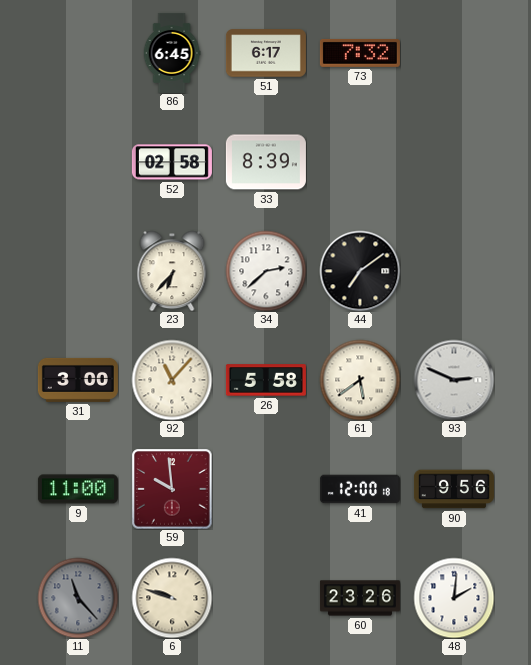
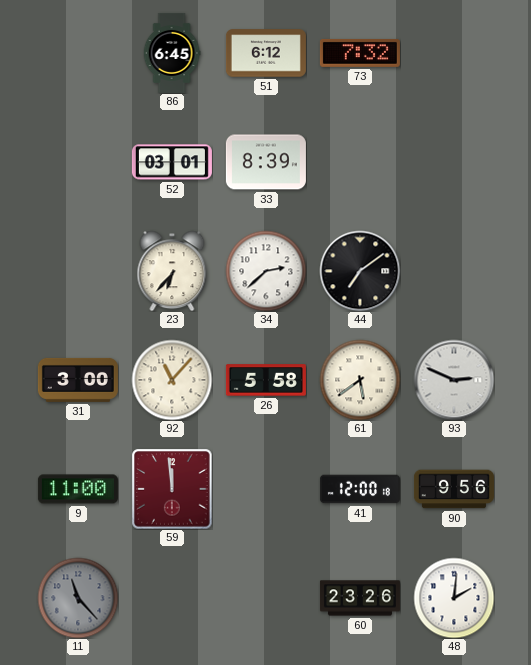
51: 6:17 -> 6:12
52: 02:58 -> 03:01
59: 9:59 -> 11:59
6: 9:48 -> none
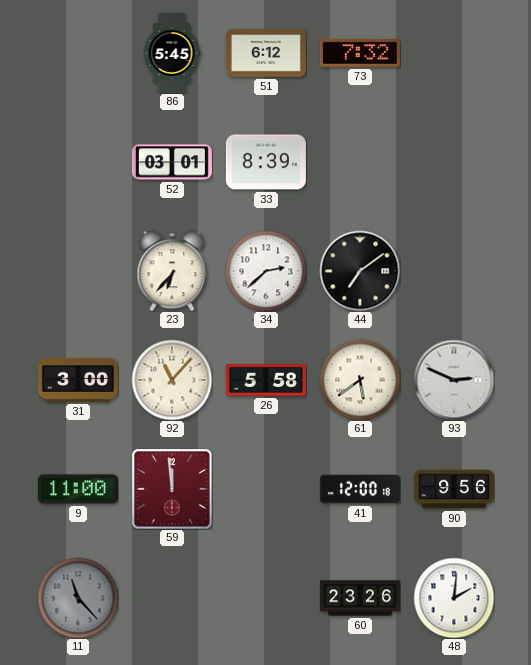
86: 6:45 -> 5:45
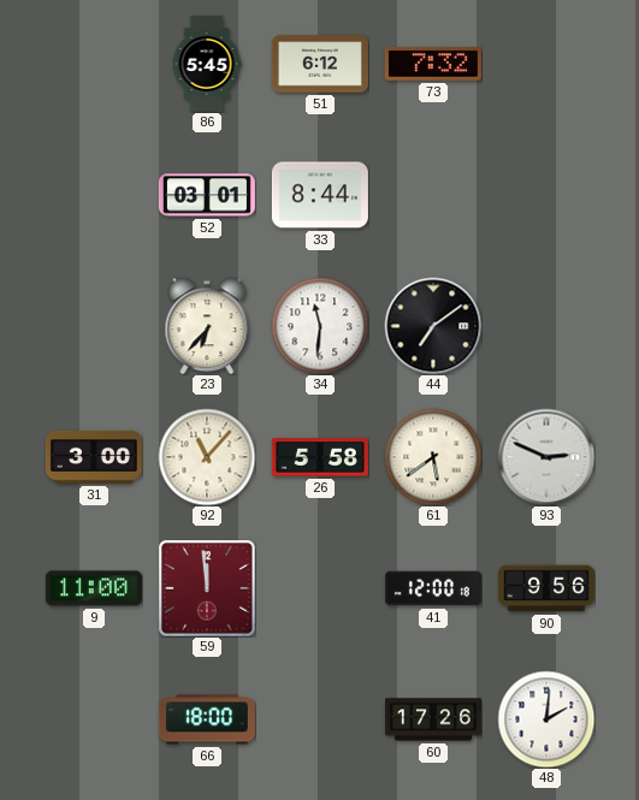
33: 8:39 -> 8:44
34: 2:38 -> 11:31
11: 11:23 -> none
66: none -> 18:00
60: 23:26 -> 17:26
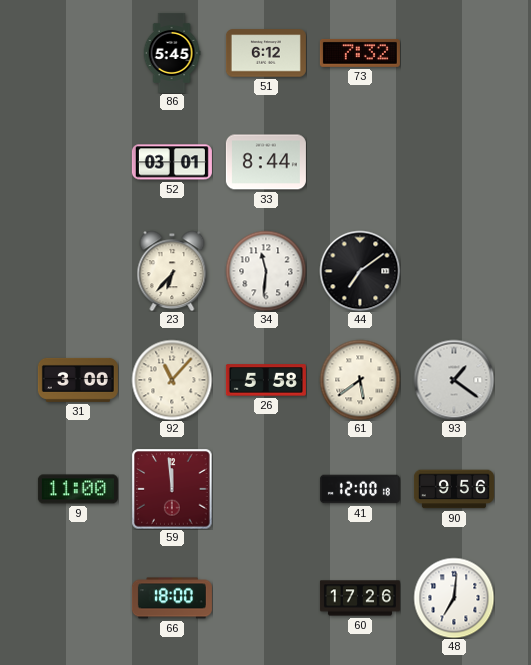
93: 2:49 -> 1:21
48: 2:01 -> 7:01
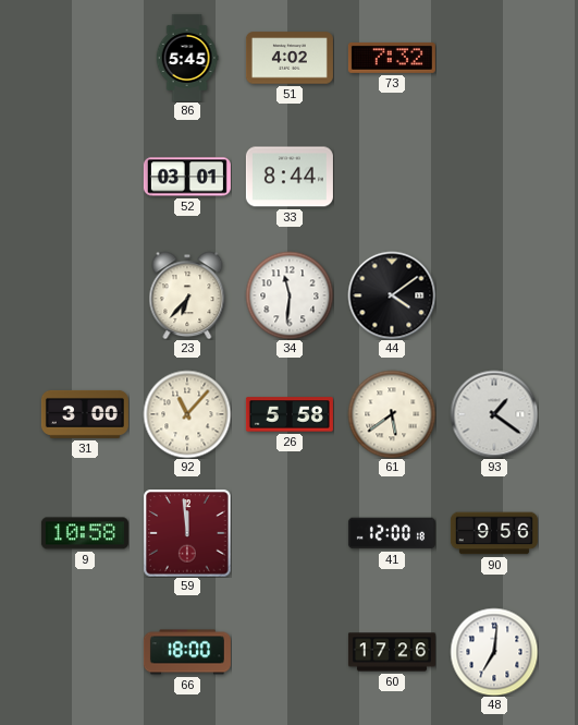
51: 6:12 -> 4:02
44: 7:09 -> 4:09
9: 11:00 -> 10:58
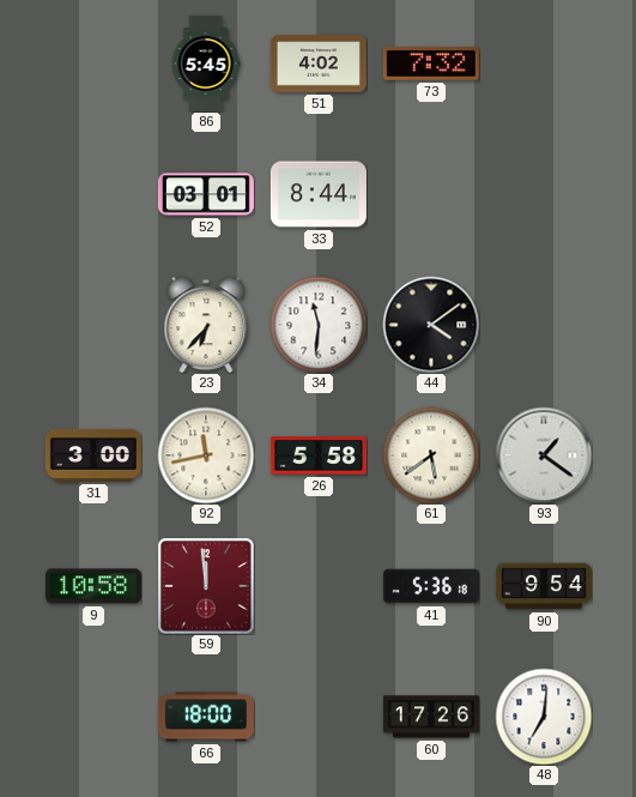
92: 11:07 -> 11:43
41: 12:00 -> 5:36
90: 9:56 -> 9:54
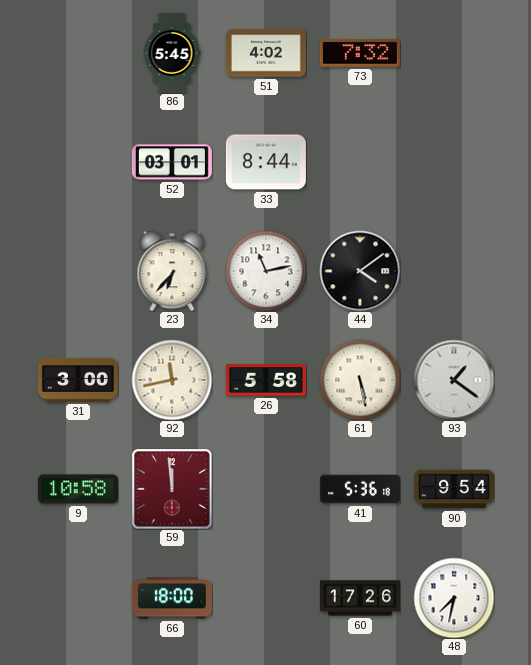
34: 11:31 -> 11:13
61: 5:39 -> 5:28
48: 7:01 -> 7:32
